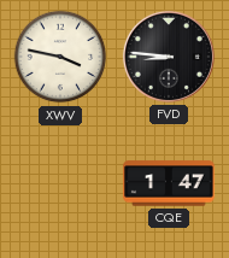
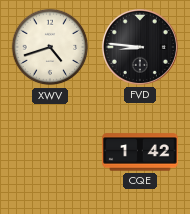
XWV: 3:47 -> 4:42
CQE: 1:47 -> 1:42
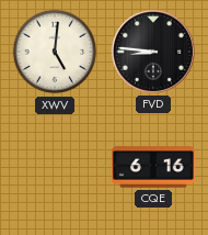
XWV: 4:42 -> 5:01
CQE: 1:42 -> 6:16
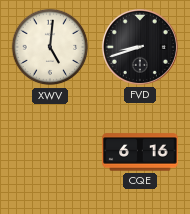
FVD: 8:46 -> 8:42
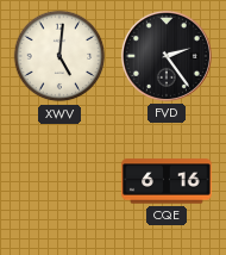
FVD: 8:42 -> 2:24
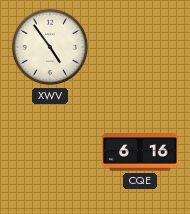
XWV: 5:01 -> 4:54
FVD: 2:24 -> none
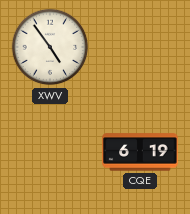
CQE: 6:16 -> 6:19
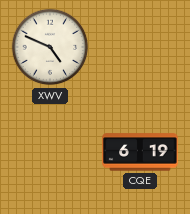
XWV: 4:54 -> 4:49
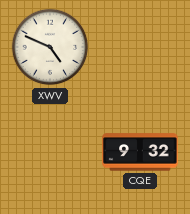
CQE: 6:19 -> 9:32
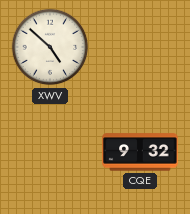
XWV: 4:49 -> 4:52
